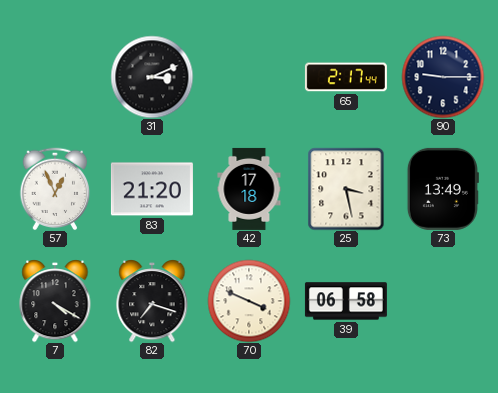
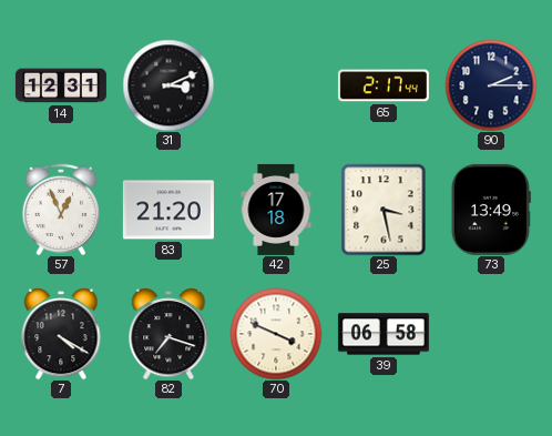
14: none -> 12:31
90: 9:15 -> 2:15
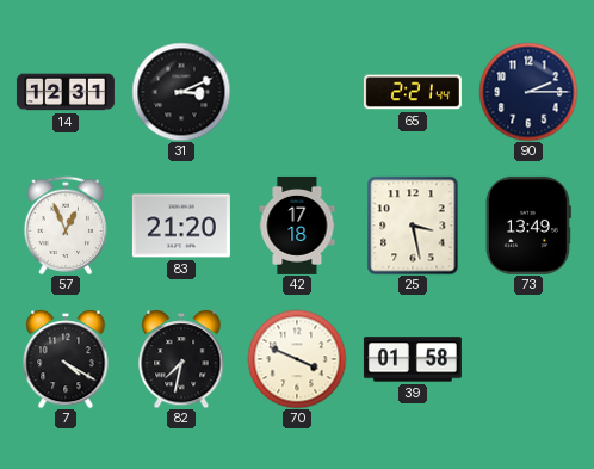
65: 2:17 -> 2:21
82: 7:18 -> 7:32
39: 06:58 -> 01:58
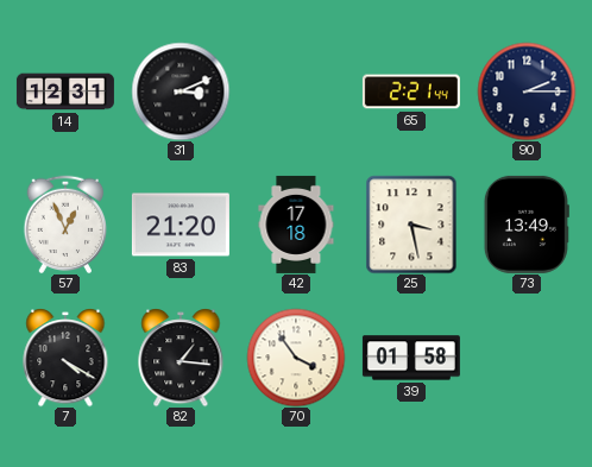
82: 7:32 -> 1:16
70: 3:49 -> 3:54
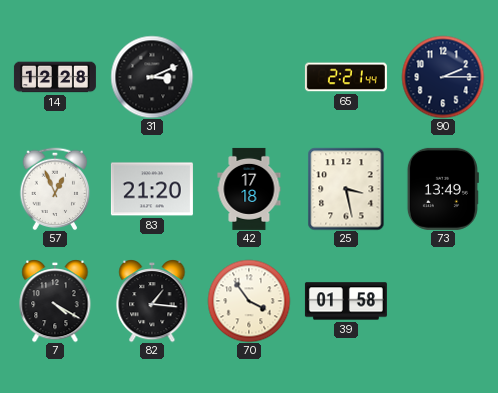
14: 12:31 -> 12:28
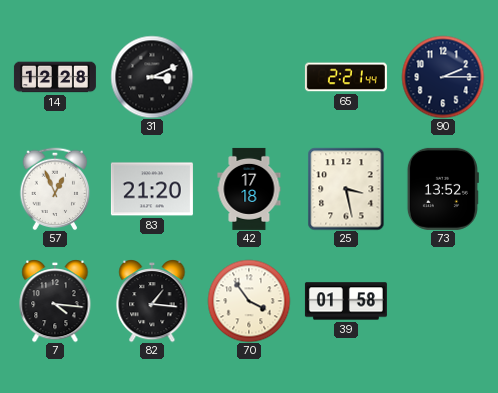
73: 13:49 -> 13:52
7: 4:20 -> 4:16
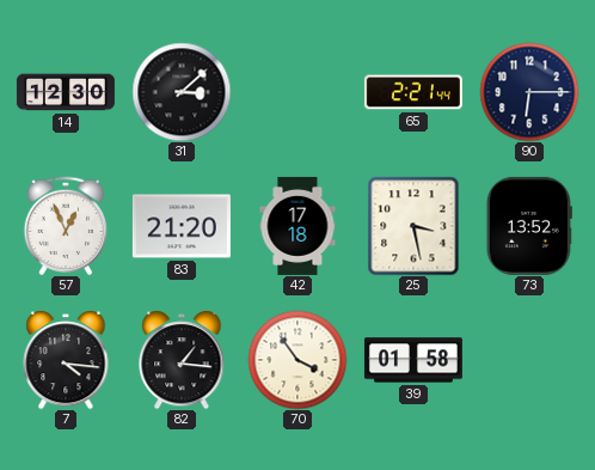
14: 12:28 -> 12:30
31: 3:11 -> 3:08
90: 2:15 -> 6:15
